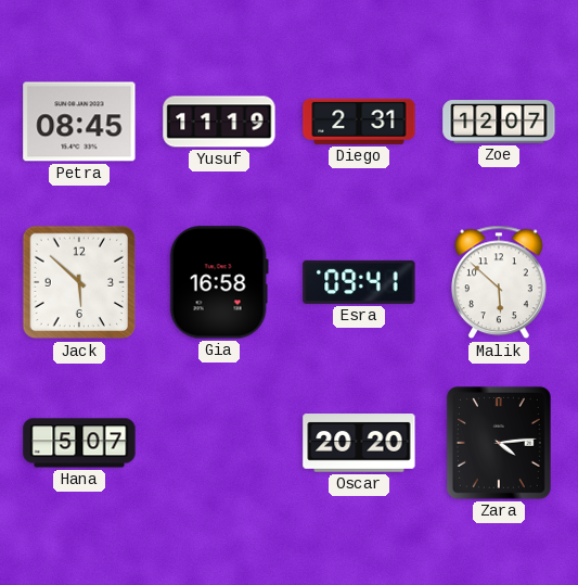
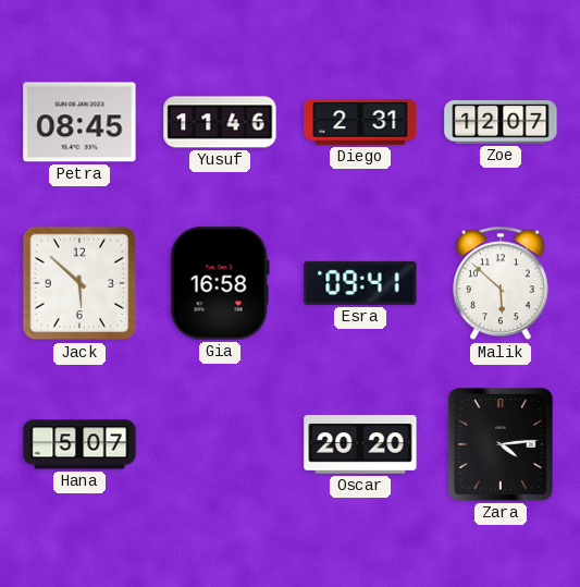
Yusuf: 11:19 -> 11:46
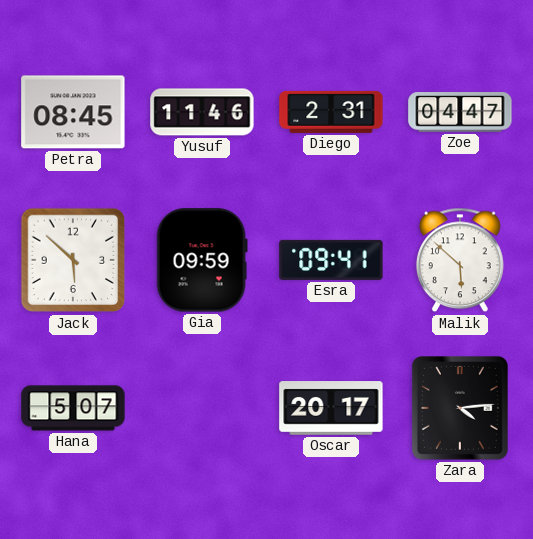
Zoe: 12:07 -> 04:47
Gia: 16:58 -> 09:59
Oscar: 20:20 -> 20:17
